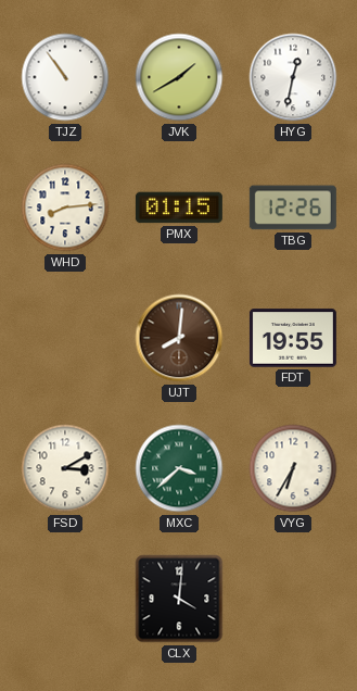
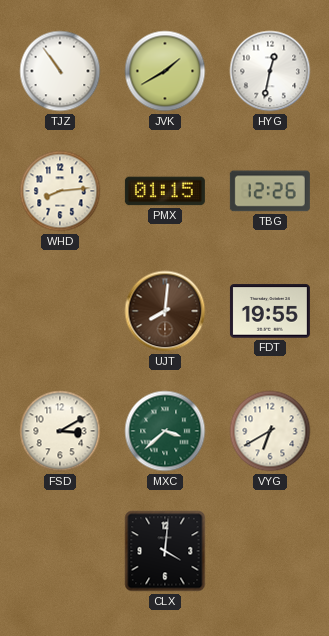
VYG: 6:35 -> 6:40
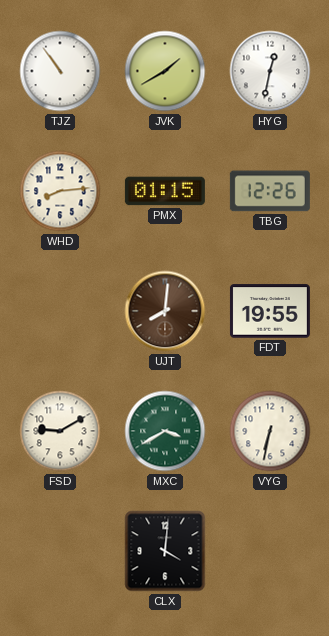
FSD: 3:10 -> 9:10
MXC: 3:38 -> 3:40
VYG: 6:40 -> 6:32
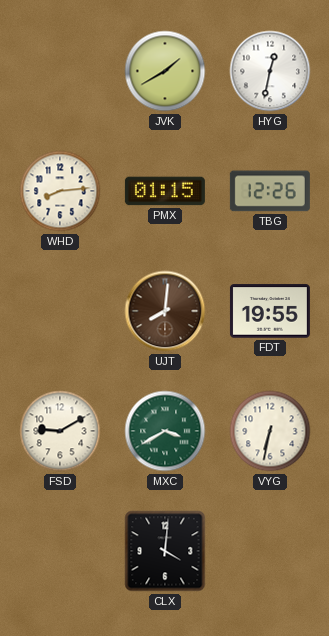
TJZ: 10:54 -> none
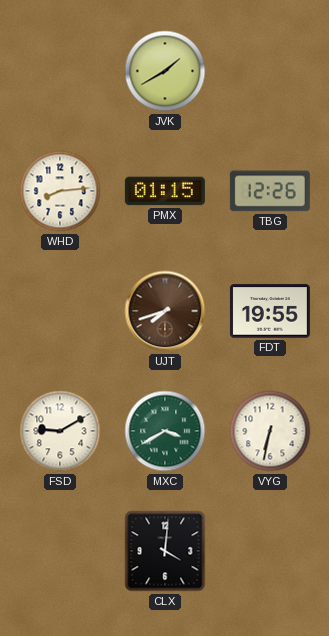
HYG: 12:32 -> none
UJT: 8:01 -> 7:42
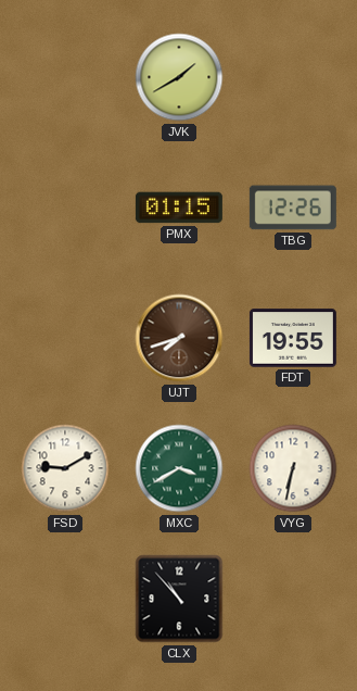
WHD: 8:14 -> none
CLX: 4:01 -> 10:53
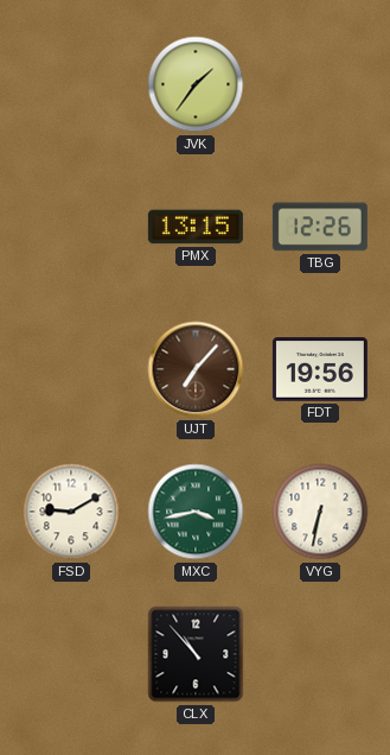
JVK: 1:40 -> 1:36
PMX: 01:15 -> 13:15
UJT: 7:42 -> 7:07
FDT: 19:55 -> 19:56
MXC: 3:40 -> 3:43
